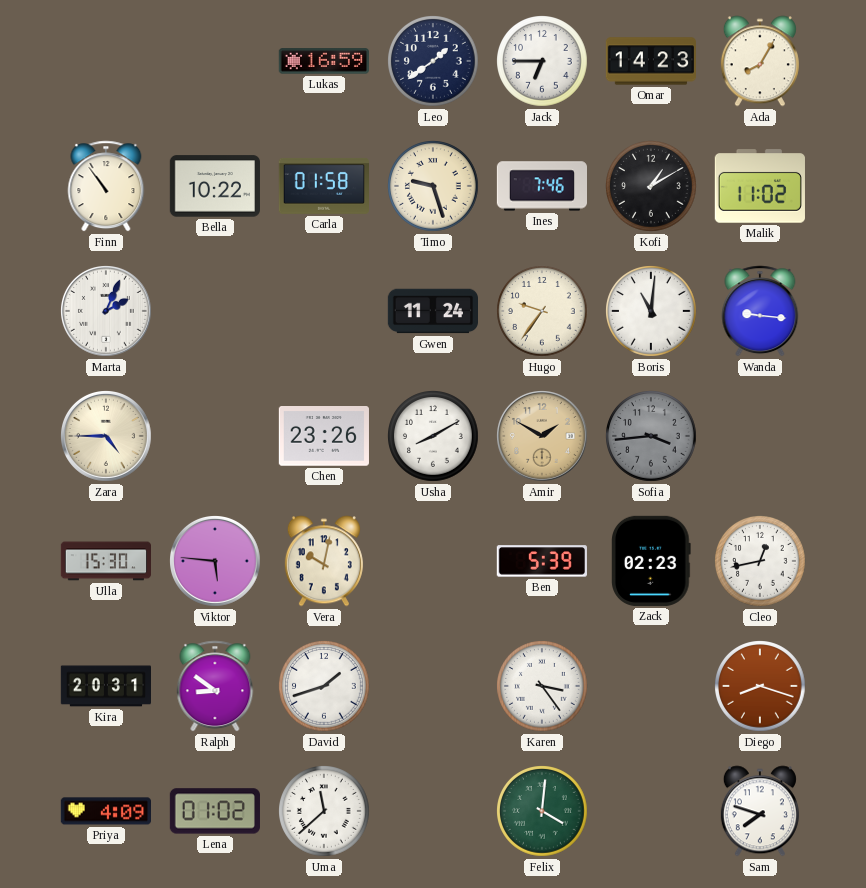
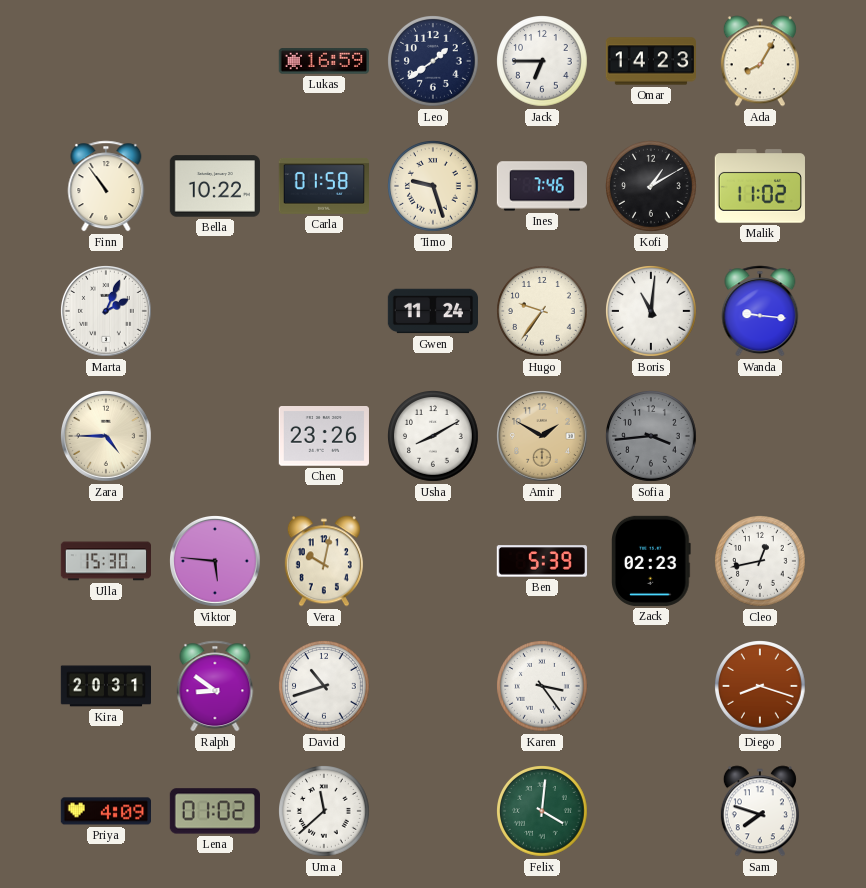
David: 1:42 -> 10:42
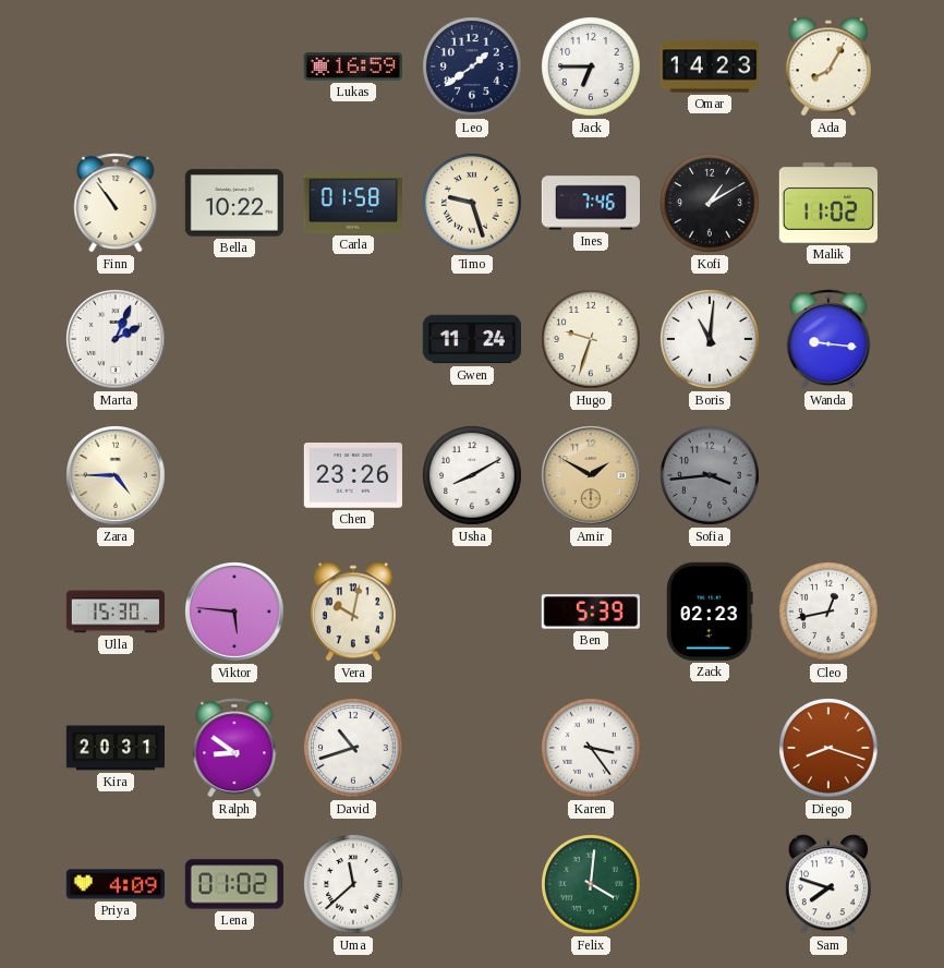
Hugo: 9:36 -> 9:33
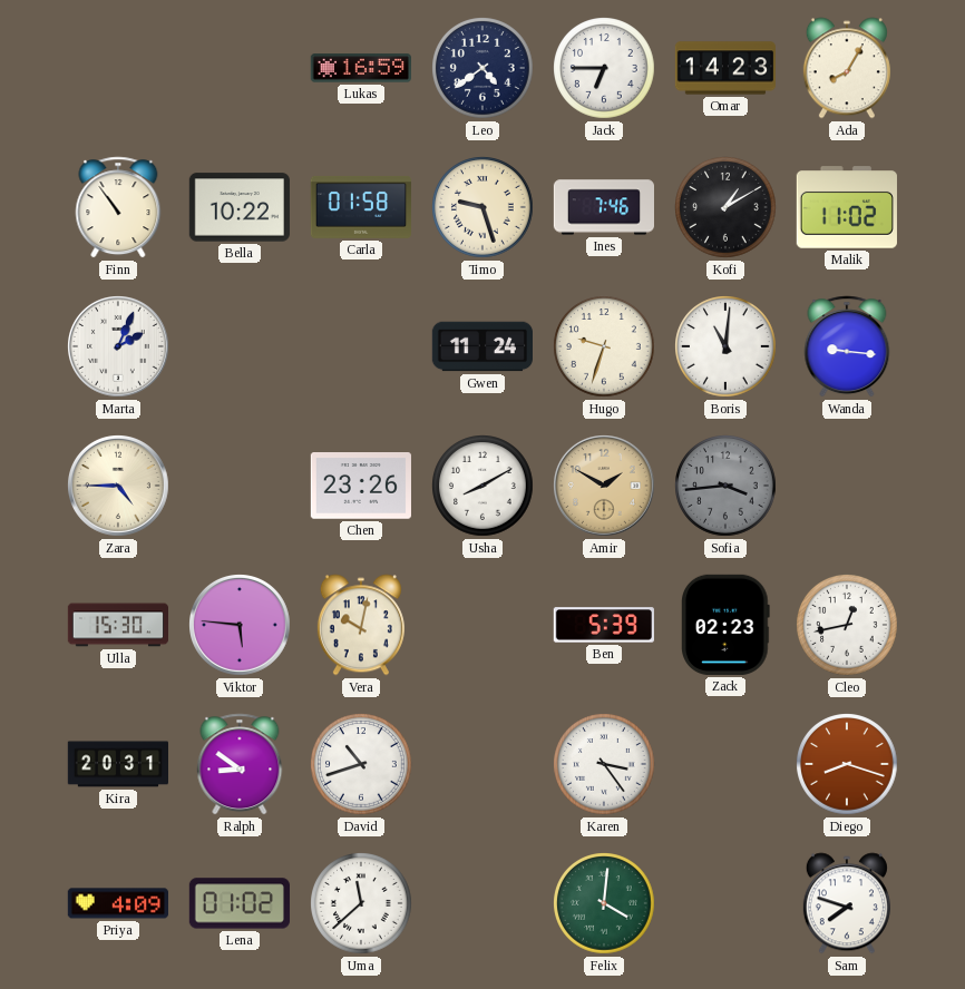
Leo: 1:39 -> 4:39
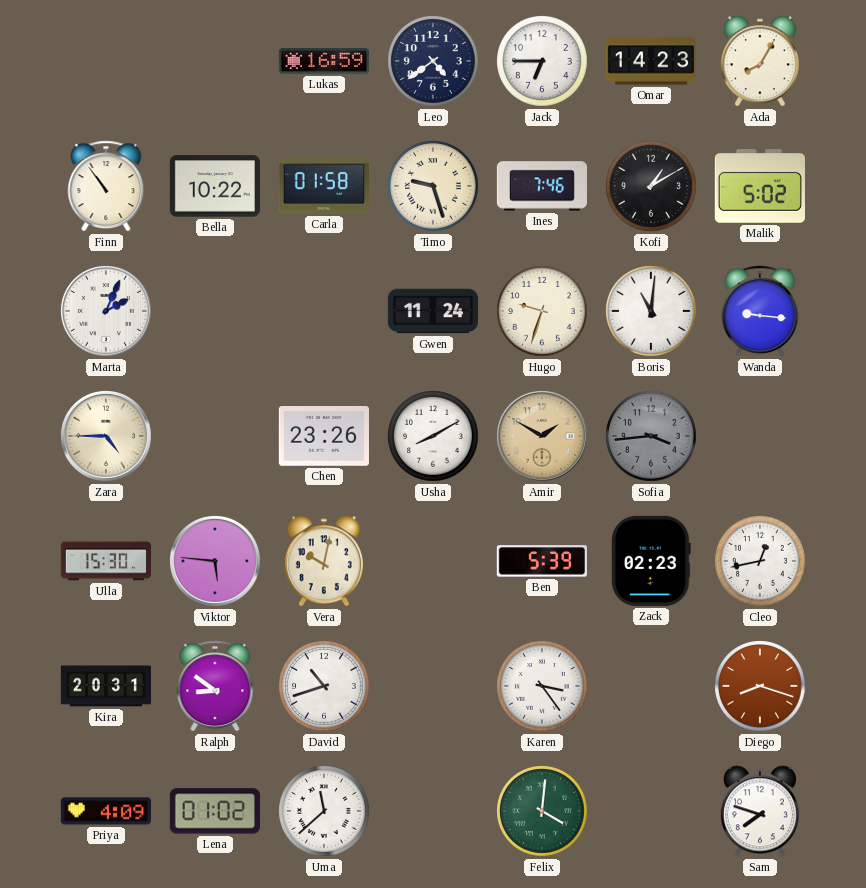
Malik: 11:02 -> 5:02
